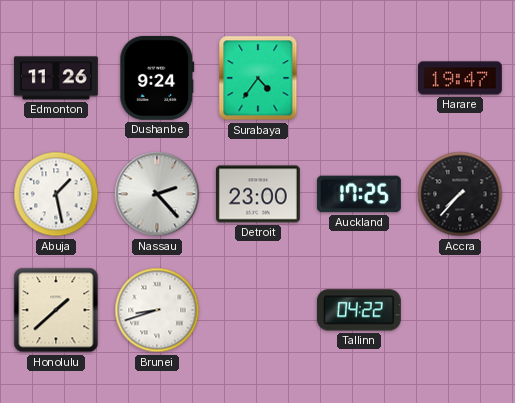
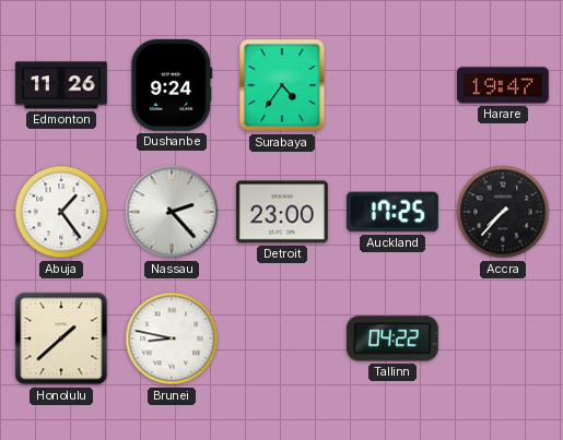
Abuja: 1:28 -> 1:24
Brunei: 8:42 -> 8:47
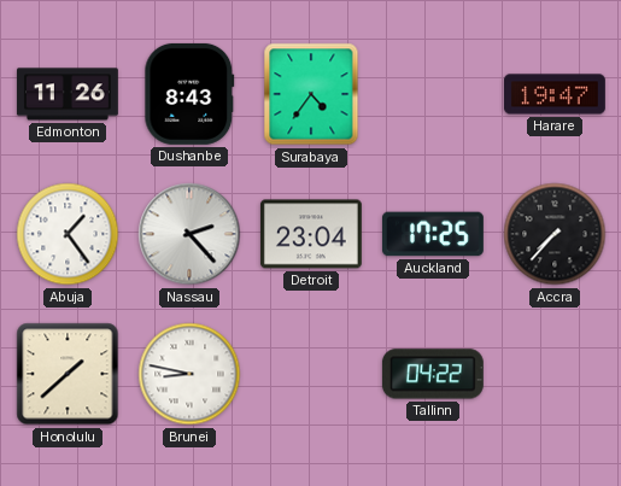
Dushanbe: 9:24 -> 8:43
Detroit: 23:00 -> 23:04
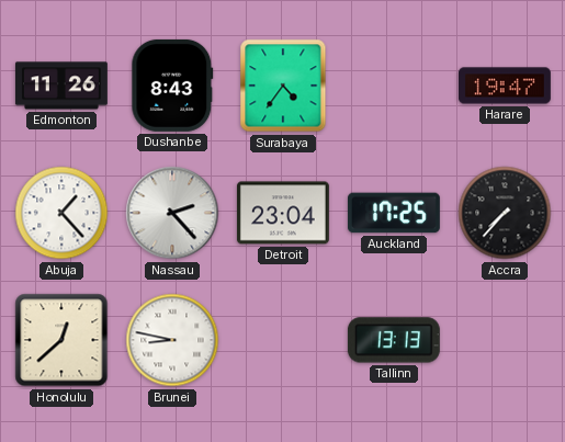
Abuja: 1:24 -> 1:23
Honolulu: 1:38 -> 12:38
Tallinn: 04:22 -> 13:13
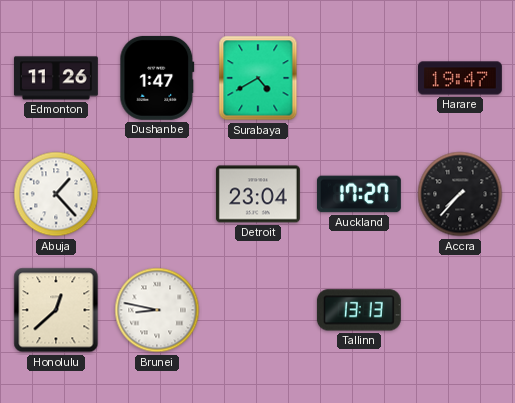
Dushanbe: 8:43 -> 1:47
Surabaya: 4:36 -> 4:40
Nassau: 2:23 -> none
Auckland: 17:25 -> 17:27
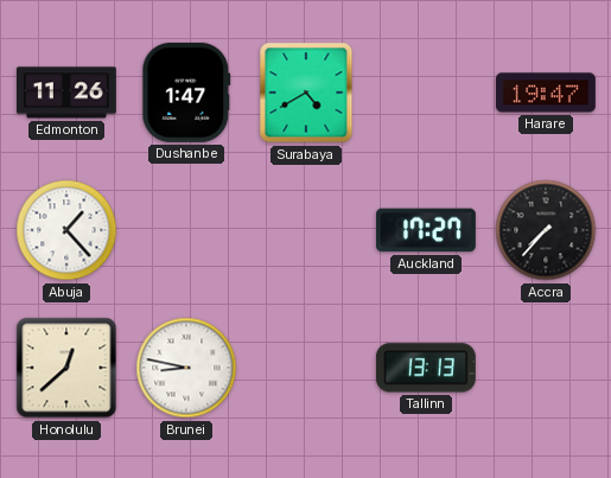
Detroit: 23:04 -> none
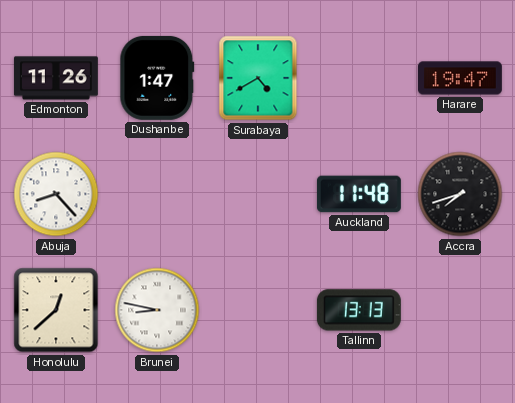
Abuja: 1:23 -> 8:23
Auckland: 17:27 -> 11:48
Accra: 7:37 -> 7:42
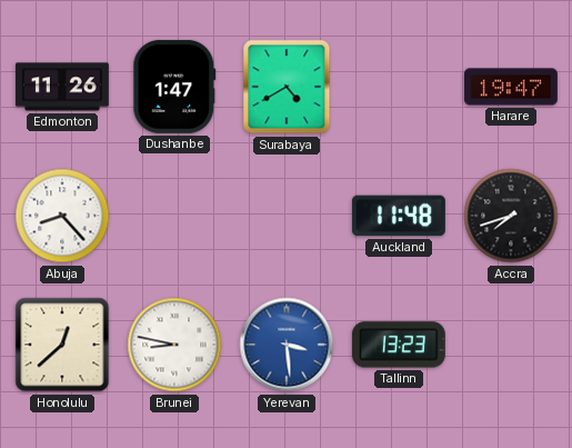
Yerevan: none -> 3:29
Tallinn: 13:13 -> 13:23
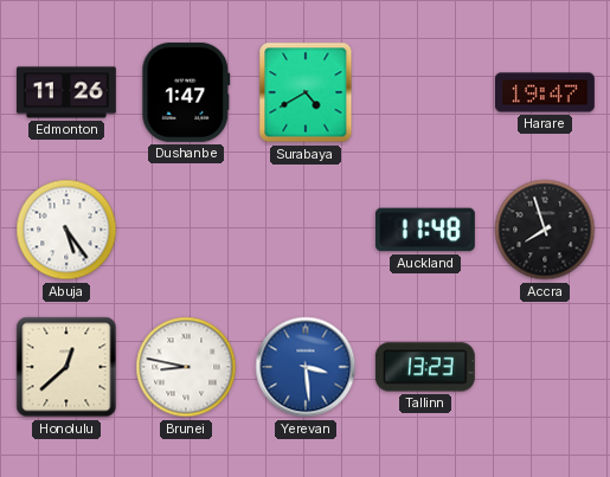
Abuja: 8:23 -> 5:24
Accra: 7:42 -> 7:57
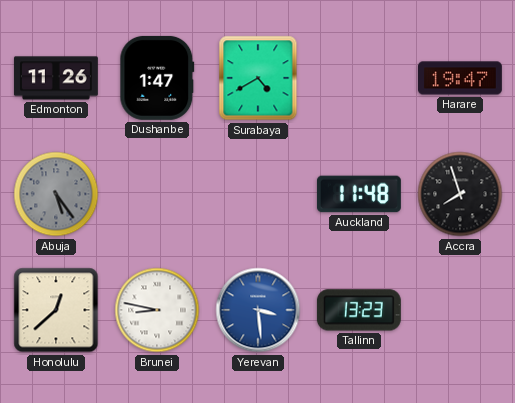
Abuja dial: white -> grey
